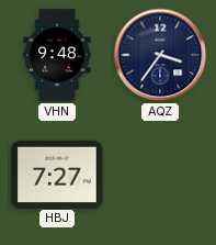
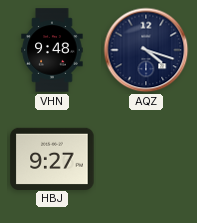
AQZ: 3:36 -> 4:18
HBJ: 7:27 -> 9:27
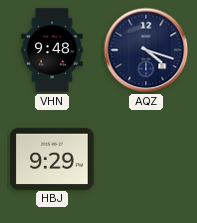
HBJ: 9:27 -> 9:29
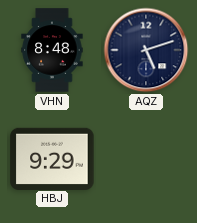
VHN: 9:48 -> 8:48
AQZ: 4:18 -> 5:12
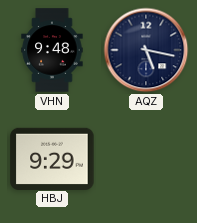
VHN: 8:48 -> 9:48
AQZ: 5:12 -> 5:17
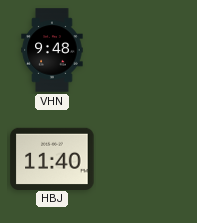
AQZ: 5:17 -> none
HBJ: 9:29 -> 11:40
